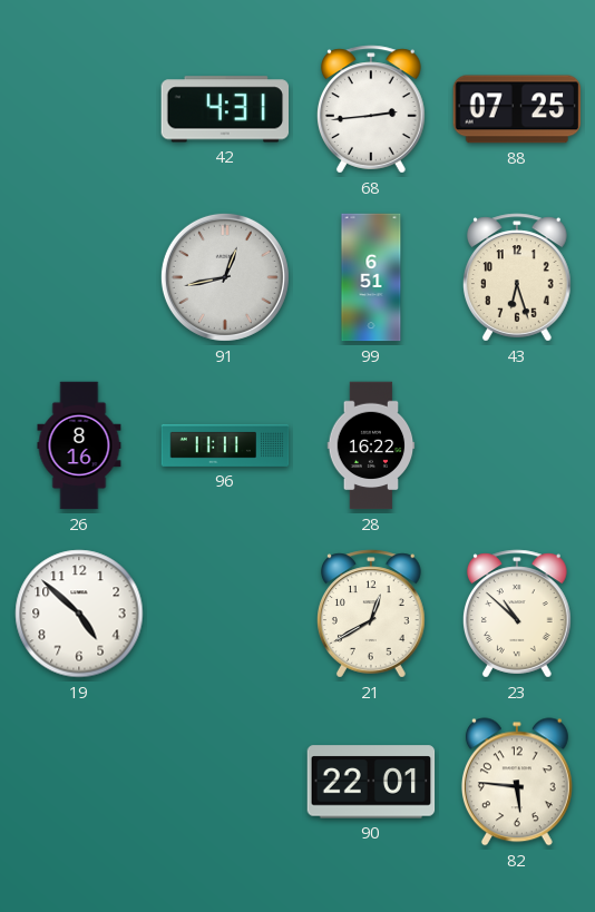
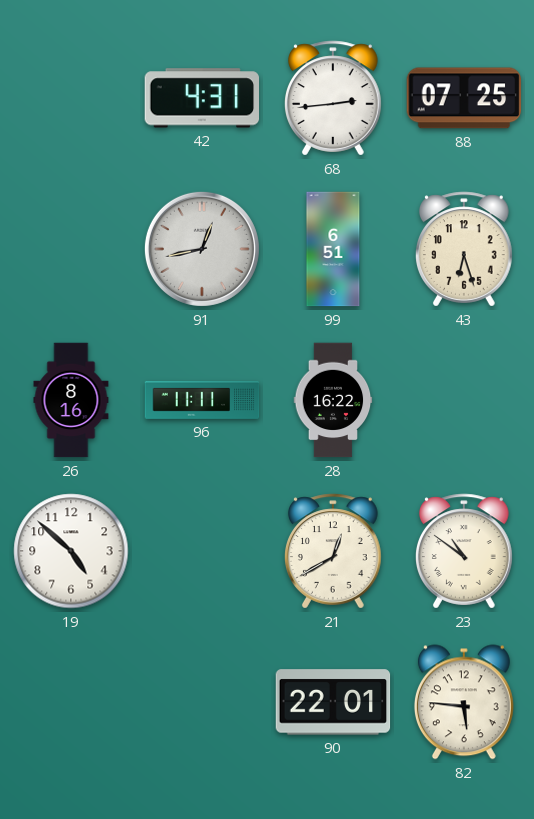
23: 10:52 -> 10:51
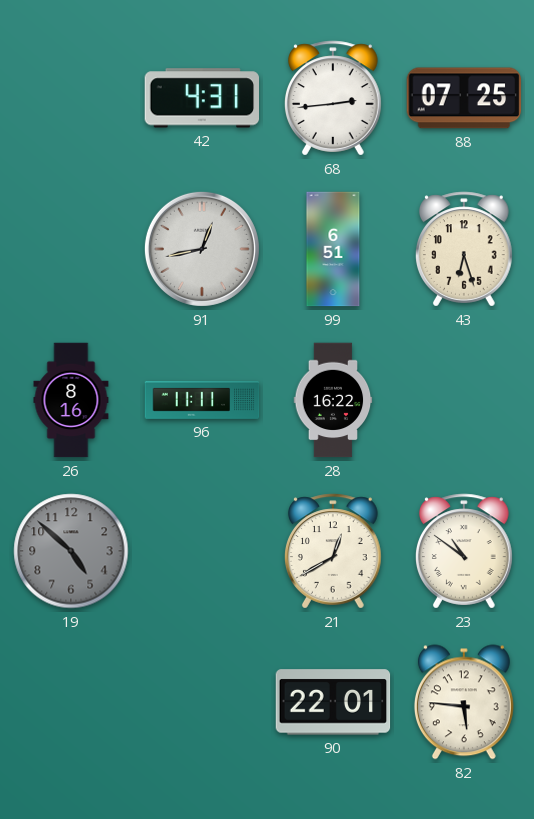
19 dial: white -> grey
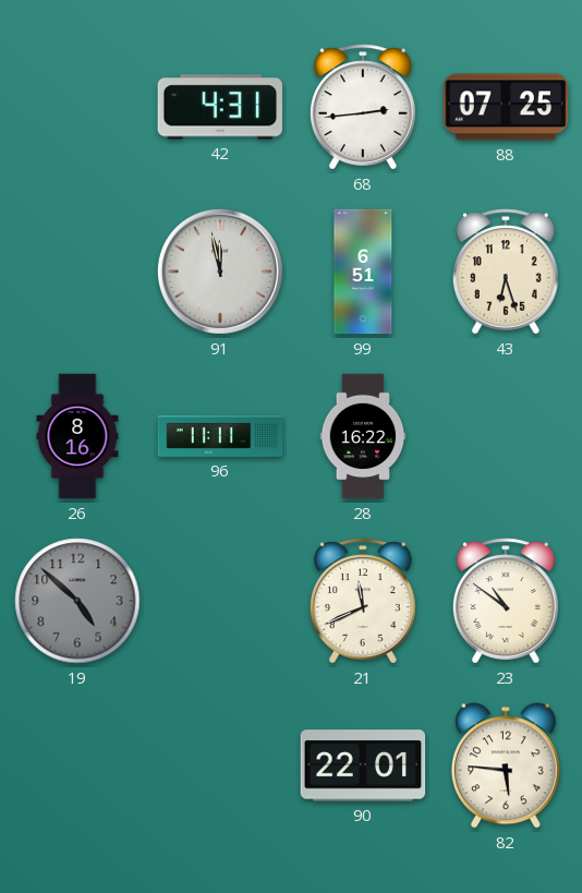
91: 12:43 -> 11:58
21: 12:40 -> 11:41
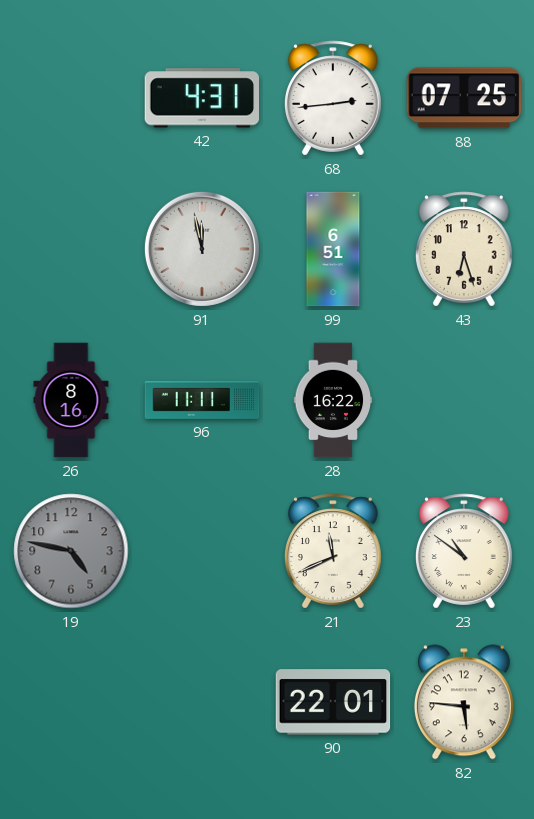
19: 4:52 -> 4:47
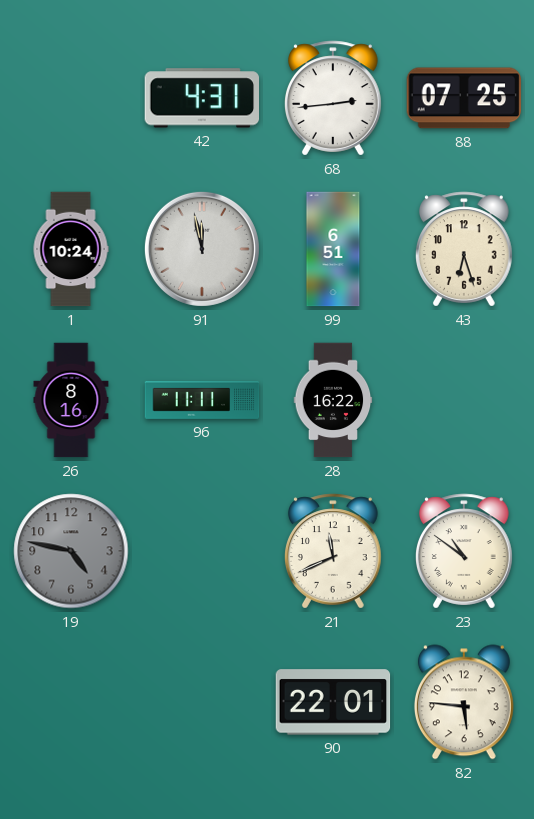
1: none -> 10:24
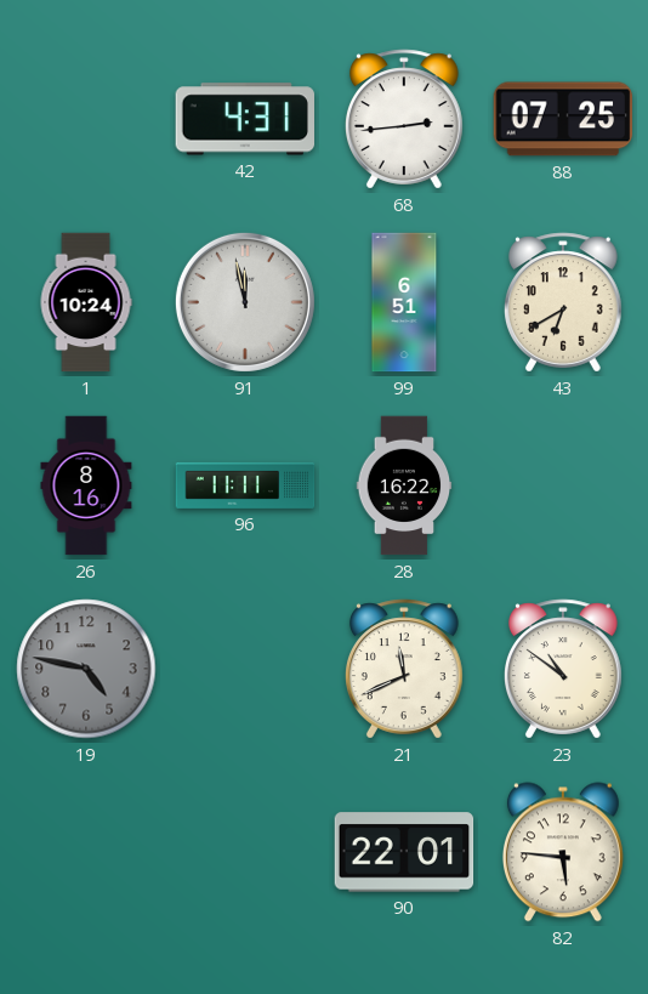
43: 6:27 -> 6:40
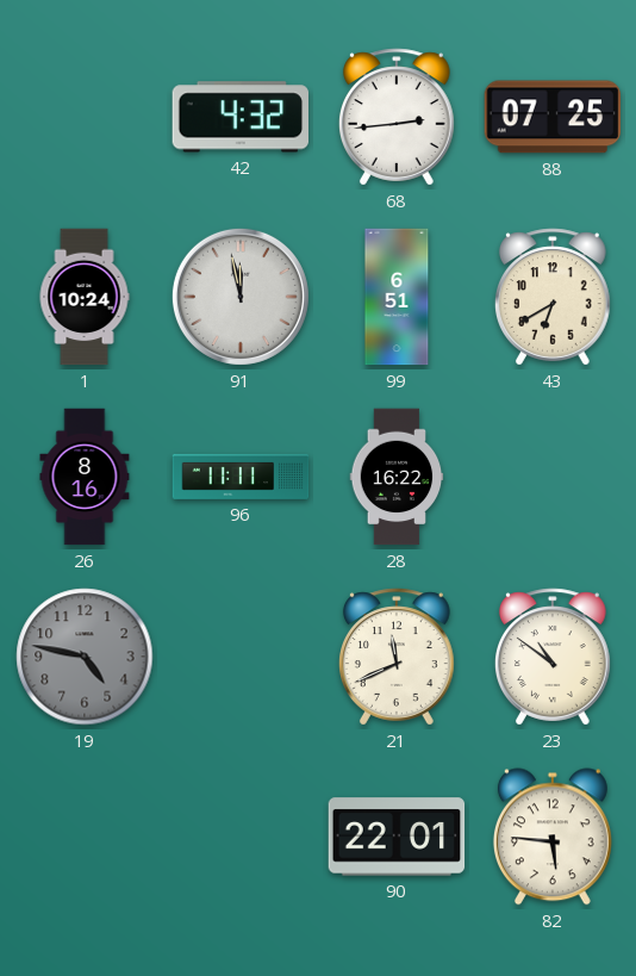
42: 4:31 -> 4:32
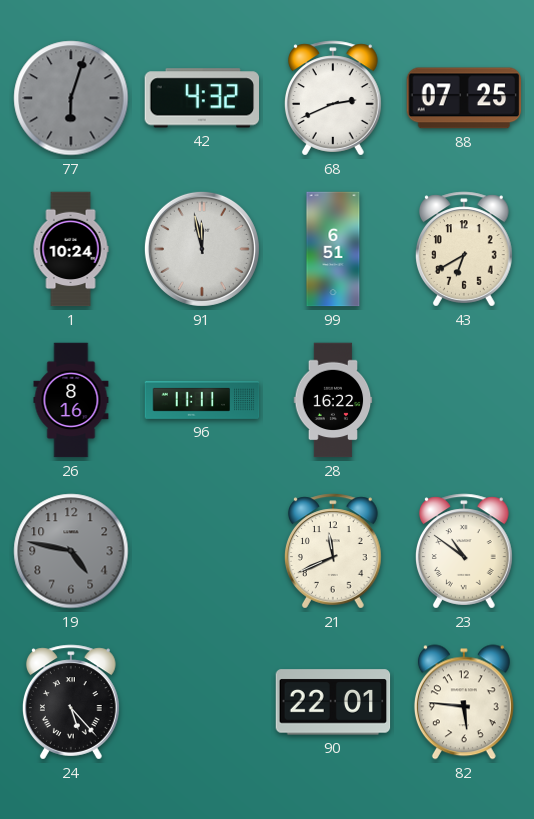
77: none -> 6:03
68: 2:44 -> 2:41
24: none -> 5:23
